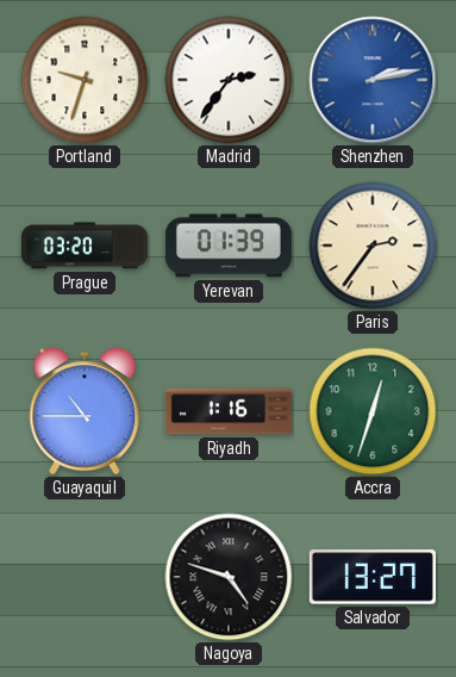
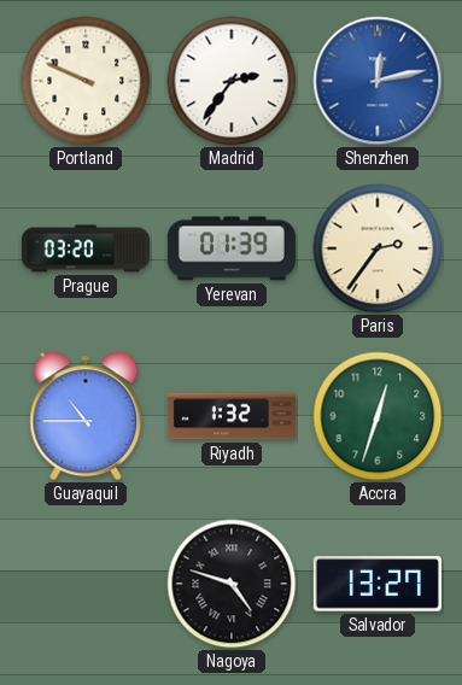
Portland: 9:33 -> 9:49
Shenzhen: 2:13 -> 12:13
Riyadh: 1:16 -> 1:32
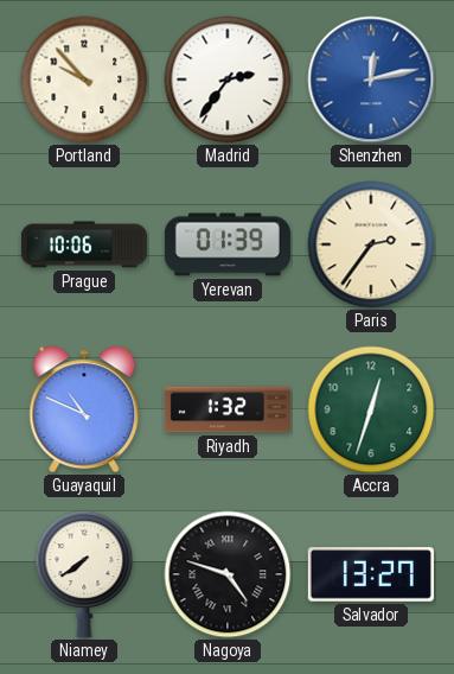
Portland: 9:49 -> 9:53
Prague: 03:20 -> 10:06
Guayaquil: 10:45 -> 10:49
Niamey: none -> 7:39
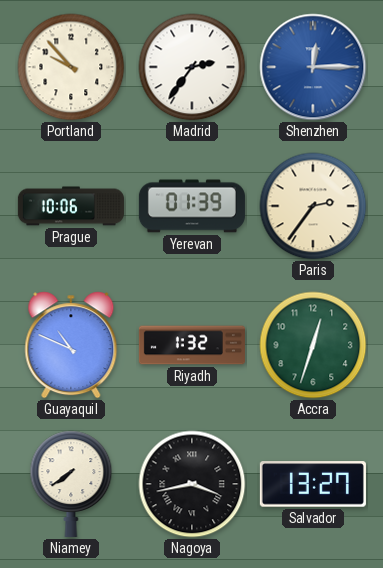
Shenzhen: 12:13 -> 12:15
Nagoya: 4:48 -> 3:43
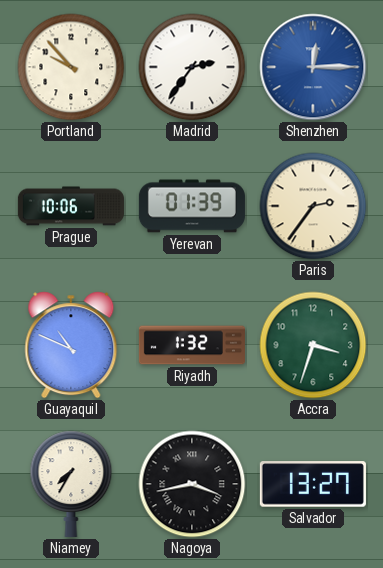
Accra: 12:33 -> 3:33
Niamey: 7:39 -> 7:35
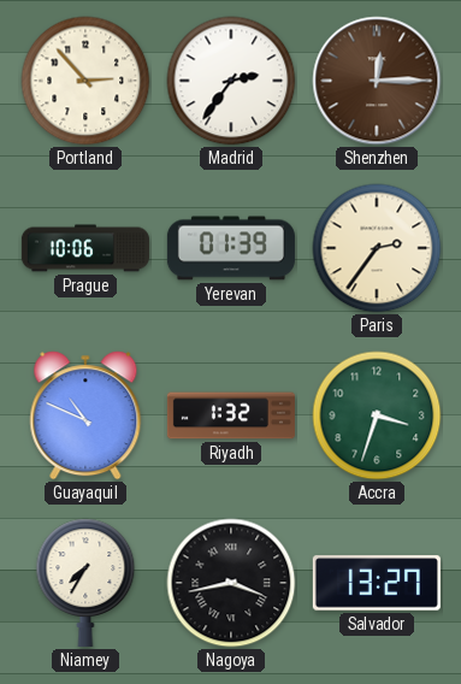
Portland: 9:53 -> 2:53
Shenzhen dial: blue -> brown
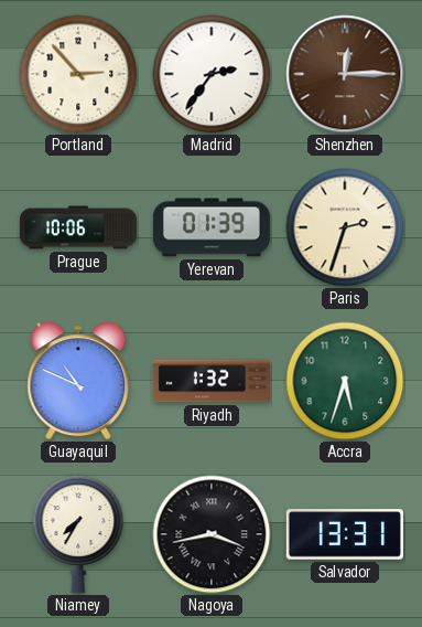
Paris: 2:36 -> 2:33
Accra: 3:33 -> 5:33
Salvador: 13:27 -> 13:31
